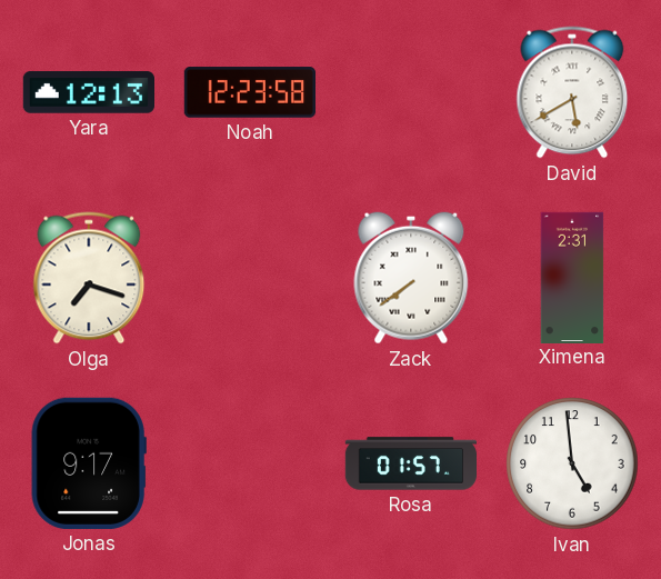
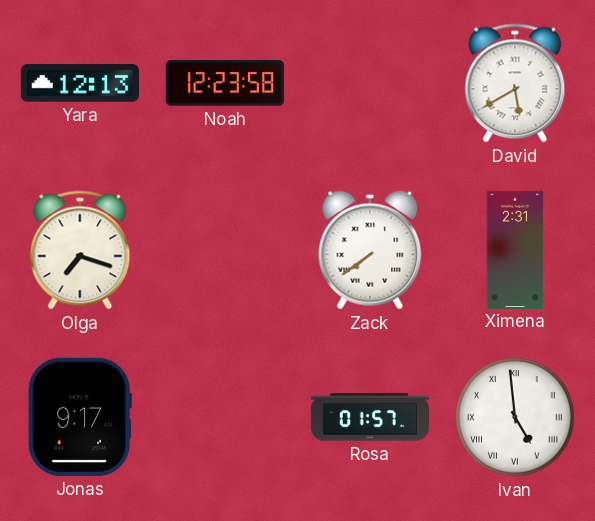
Ivan numerals: Arabic -> Roman
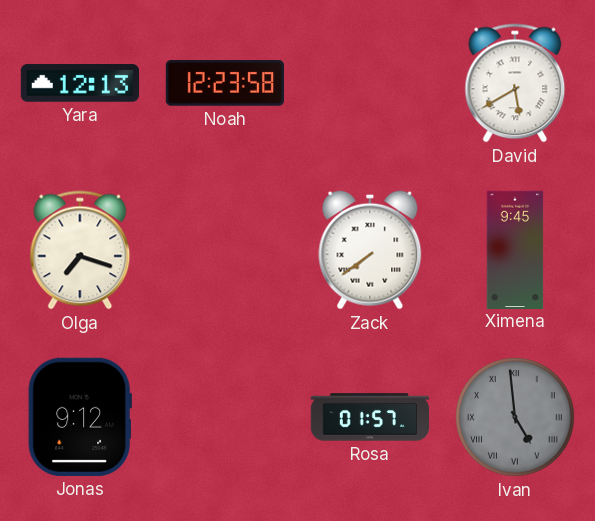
Ximena: 2:31 -> 9:45
Jonas: 9:17 -> 9:12
Ivan dial: white -> grey
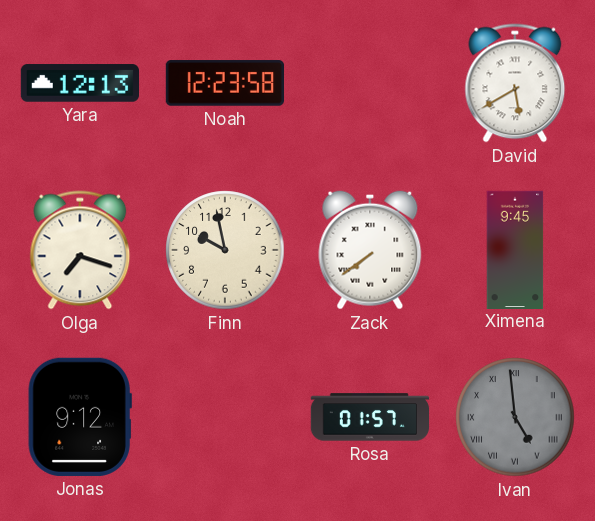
Finn: none -> 9:58
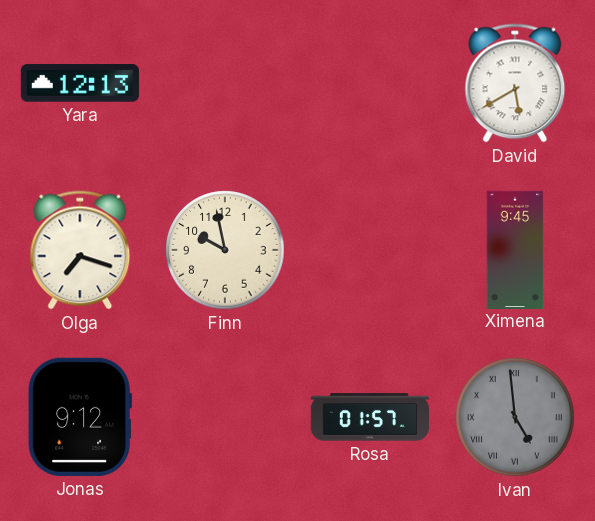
Noah: 12:23 -> none
Zack: 7:39 -> none
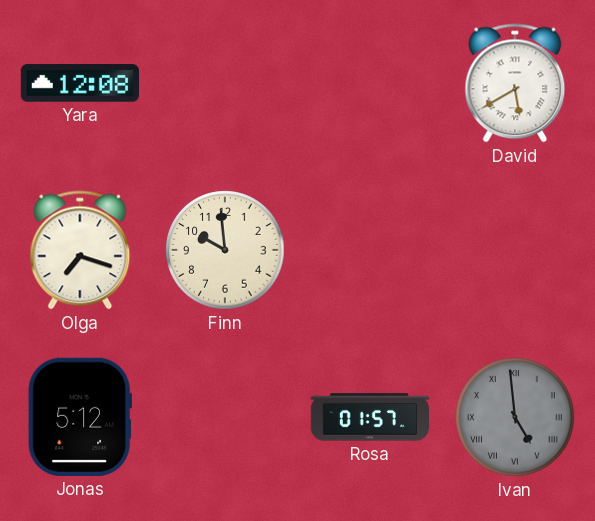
Yara: 12:13 -> 12:08
Finn: 9:58 -> 9:59
Ximena: 9:45 -> none
Jonas: 9:12 -> 5:12
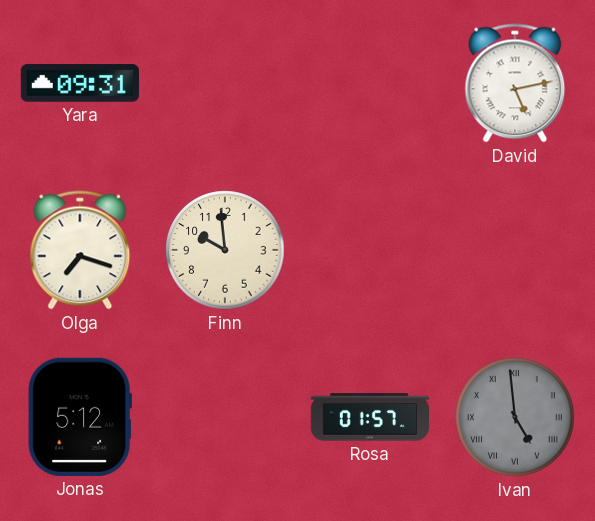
Yara: 12:08 -> 09:31
David: 5:40 -> 5:13
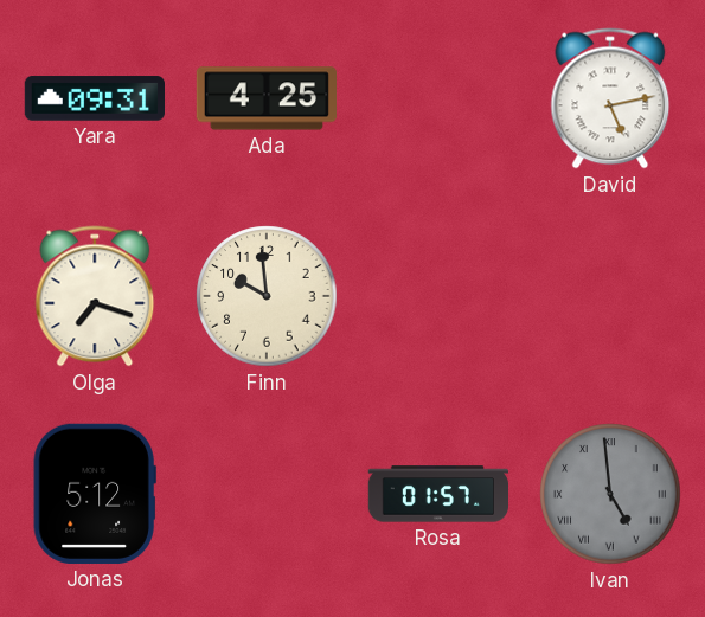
Ada: none -> 4:25
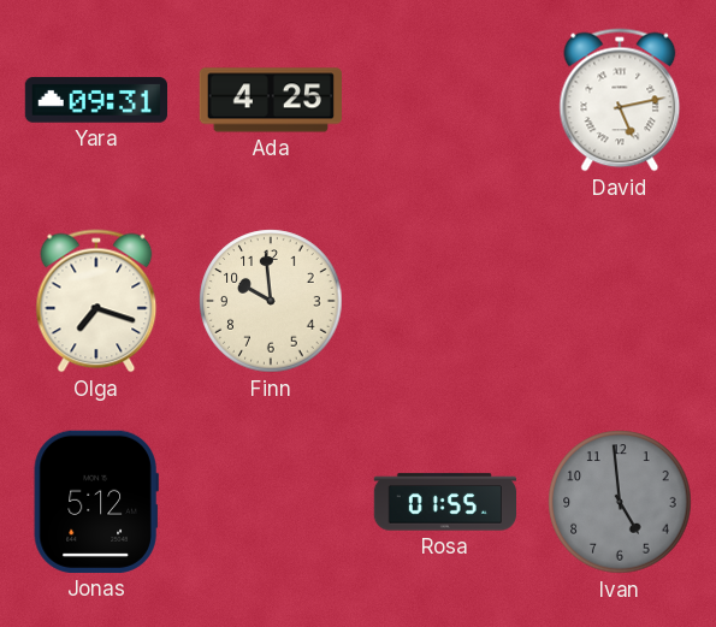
Rosa: 01:57 -> 01:55
Ivan numerals: Roman -> Arabic
